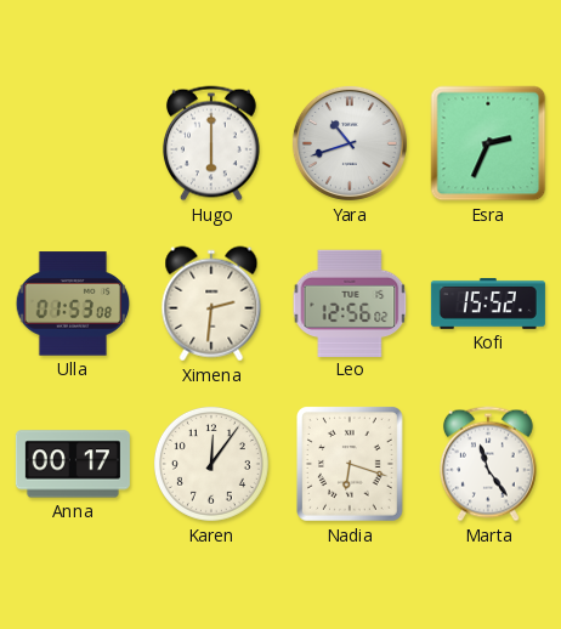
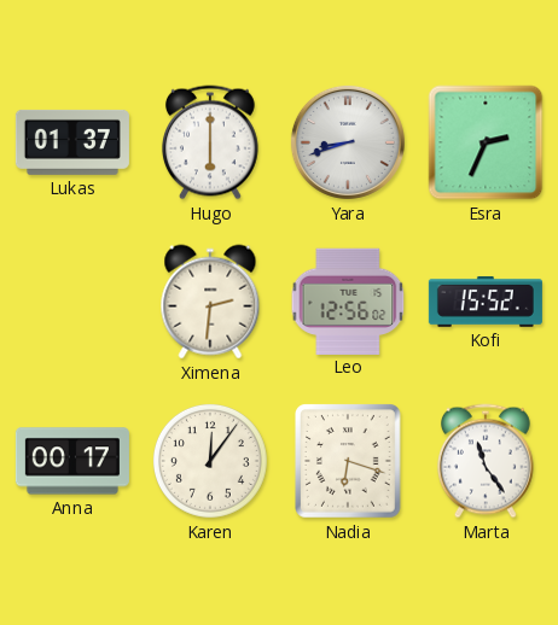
Lukas: none -> 01:37
Yara: 10:42 -> 8:42
Ulla: 01:53 -> none
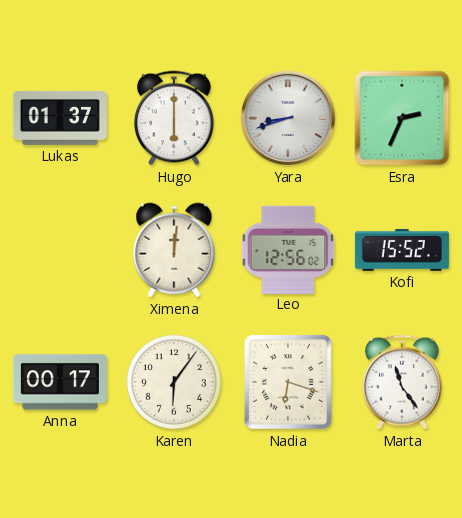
Ximena: 2:31 -> 12:01
Karen: 12:06 -> 6:06
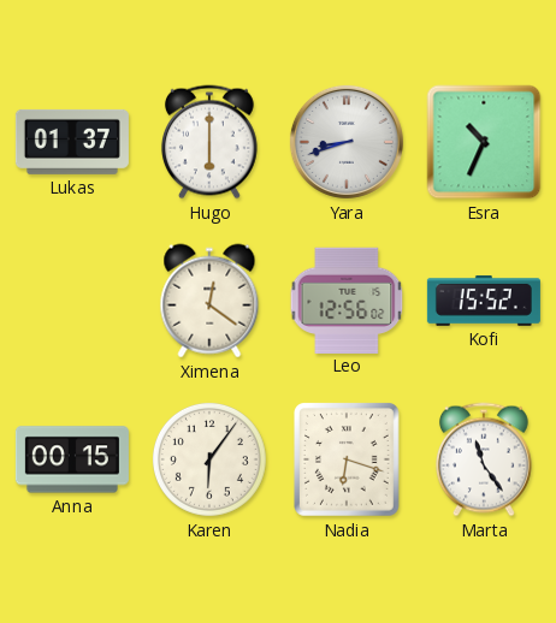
Esra: 2:34 -> 10:34
Ximena: 12:01 -> 12:21
Anna: 00:17 -> 00:15
